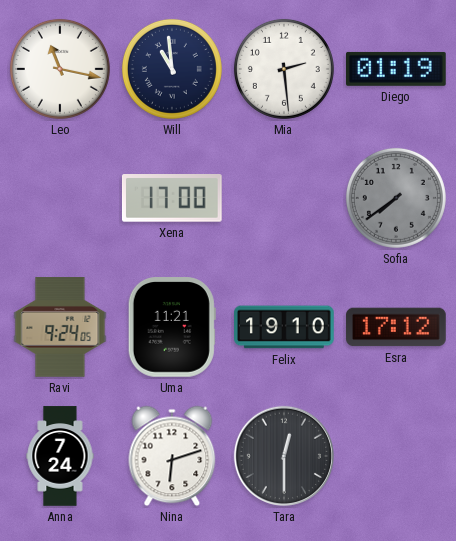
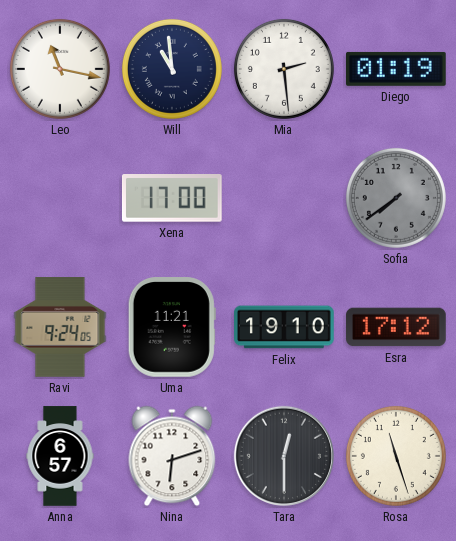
Anna: 7:24 -> 6:57
Rosa: none -> 11:27
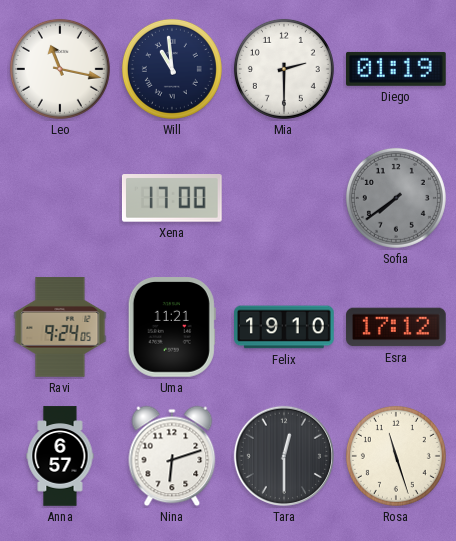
Mia: 2:29 -> 2:30
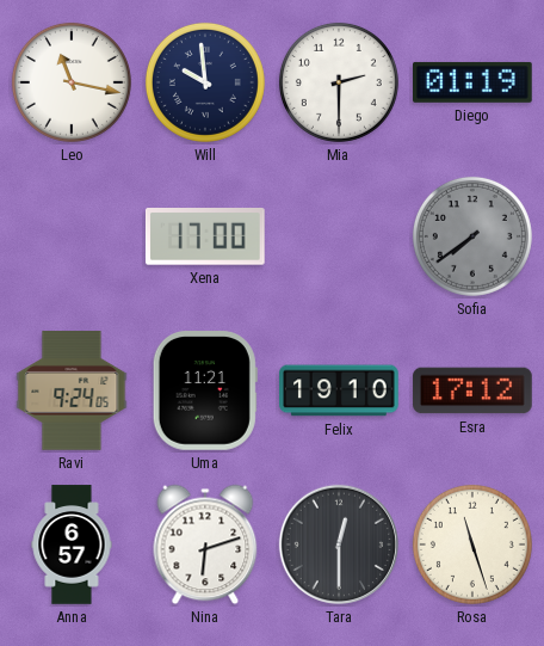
Will: 10:59 -> 9:59
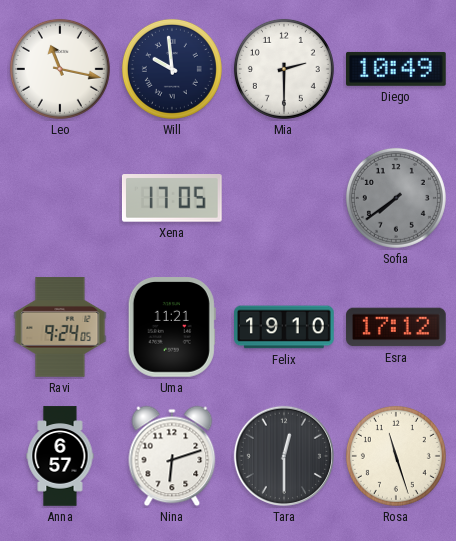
Diego: 01:19 -> 10:49
Xena: 17:00 -> 17:05
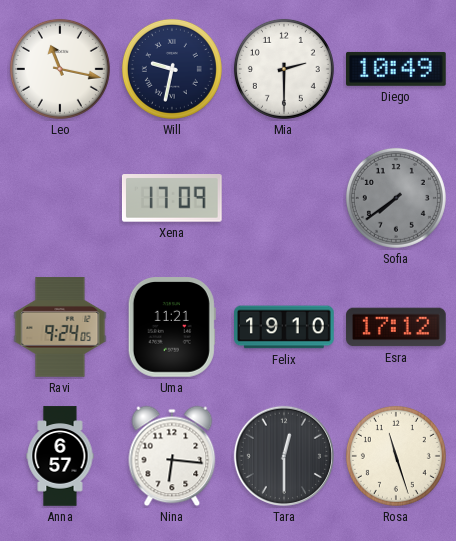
Will: 9:59 -> 9:32
Xena: 17:05 -> 17:09
Nina: 6:12 -> 6:16
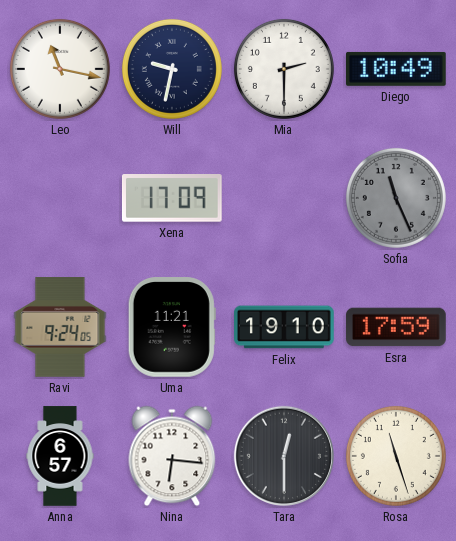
Sofia: 7:39 -> 11:26
Esra: 17:12 -> 17:59
